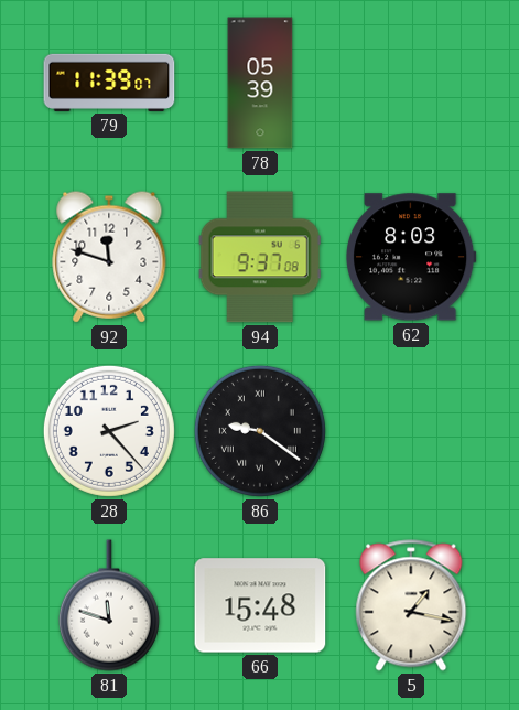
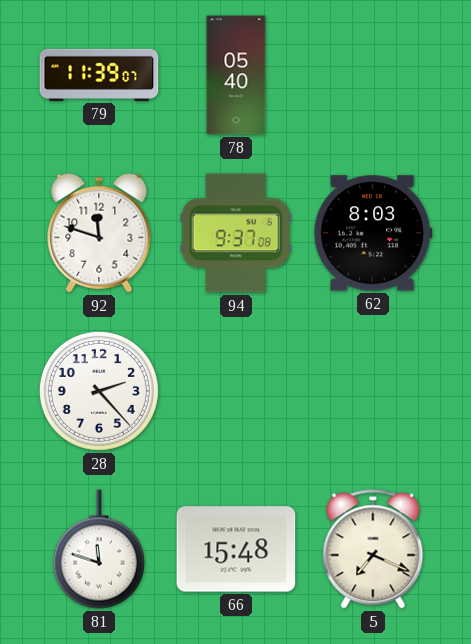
78: 05:39 -> 05:40
86: 9:21 -> none
5: 1:17 -> 7:19
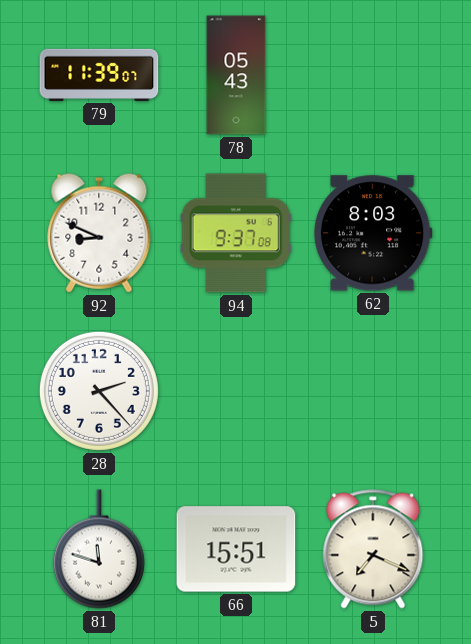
78: 05:40 -> 05:43
92: 11:48 -> 8:49
66: 15:48 -> 15:51
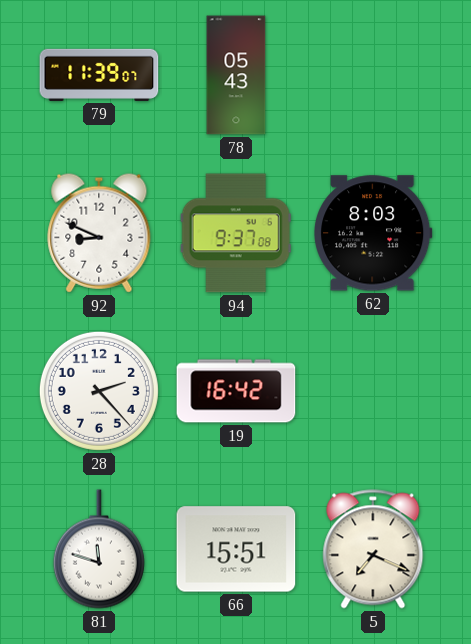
19: none -> 16:42
